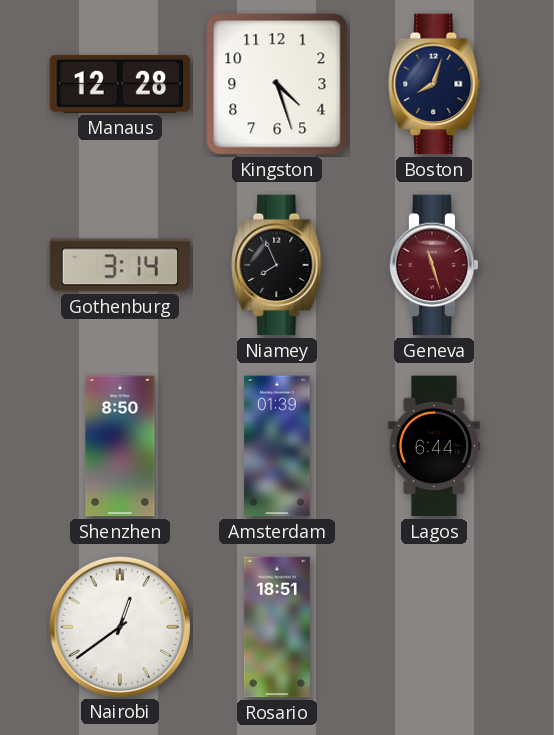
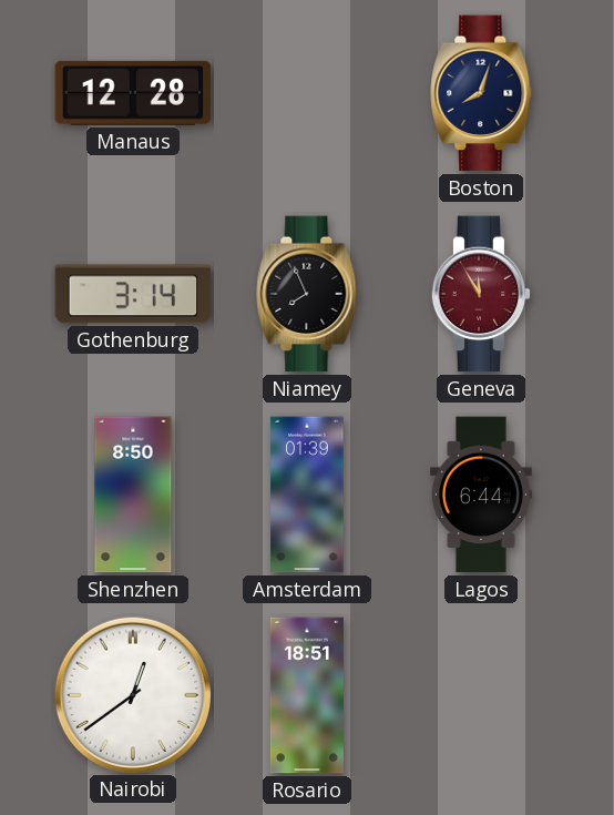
Kingston: 4:27 -> none
Geneva: 11:27 -> 11:55
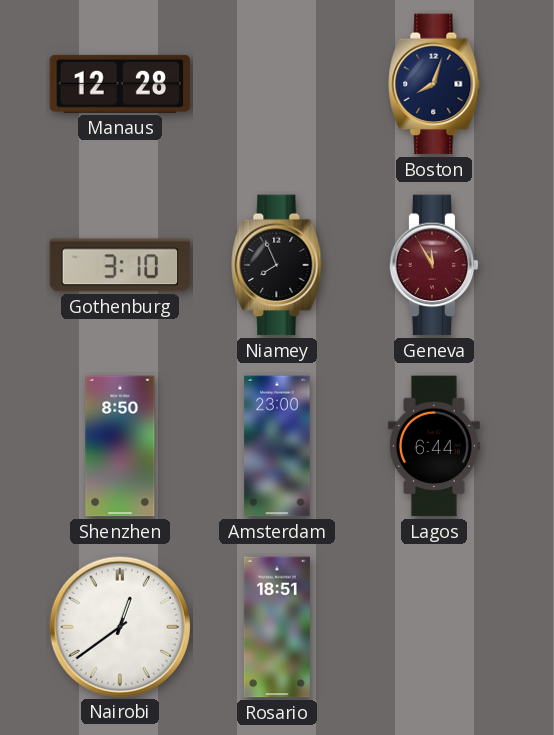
Gothenburg: 3:14 -> 3:10
Amsterdam: 01:39 -> 23:00
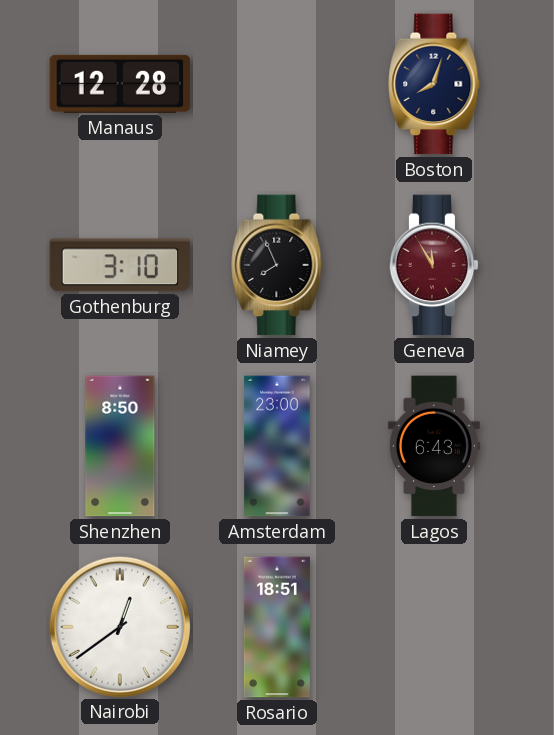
Lagos: 6:44 -> 6:43
